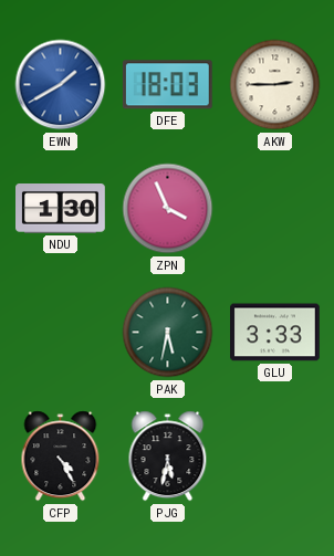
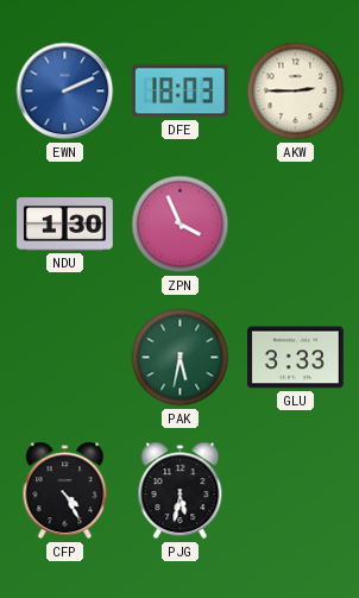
EWN: 1:40 -> 2:11
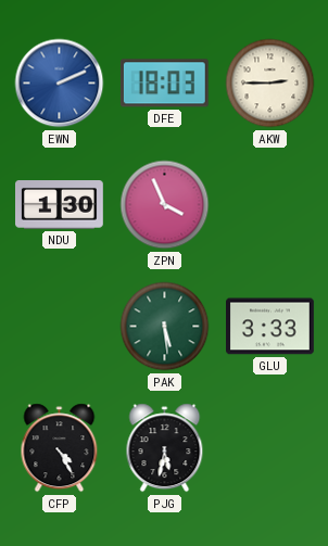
PAK: 5:32 -> 5:29
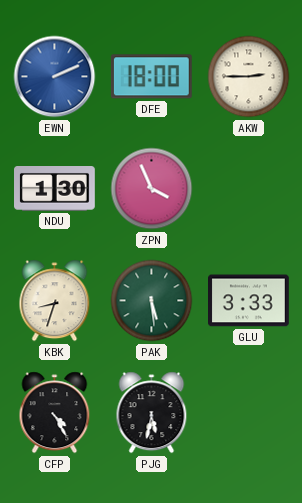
DFE: 18:03 -> 18:00
KBK: none -> 8:33
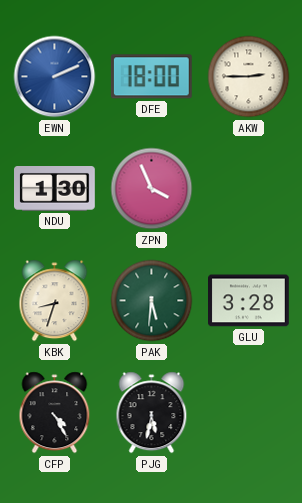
PAK: 5:29 -> 5:31
GLU: 3:33 -> 3:28
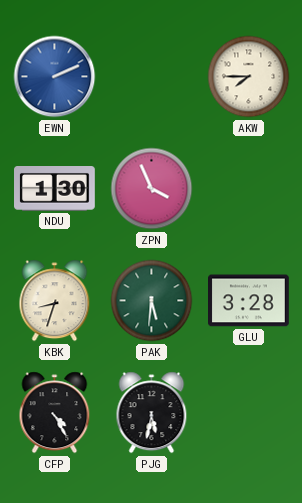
DFE: 18:00 -> none
AKW: 2:45 -> 7:45
